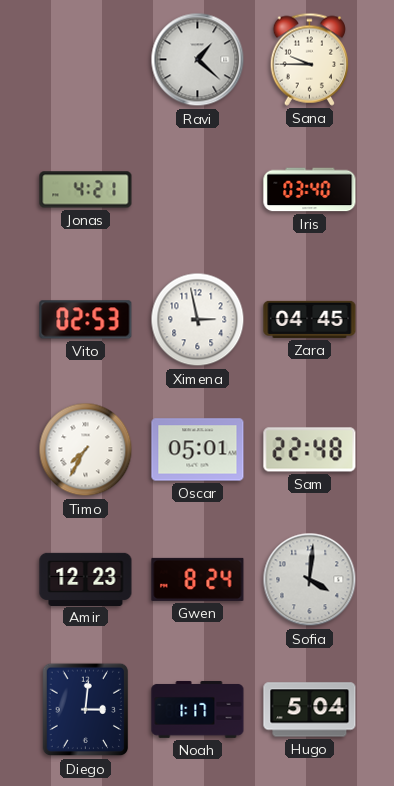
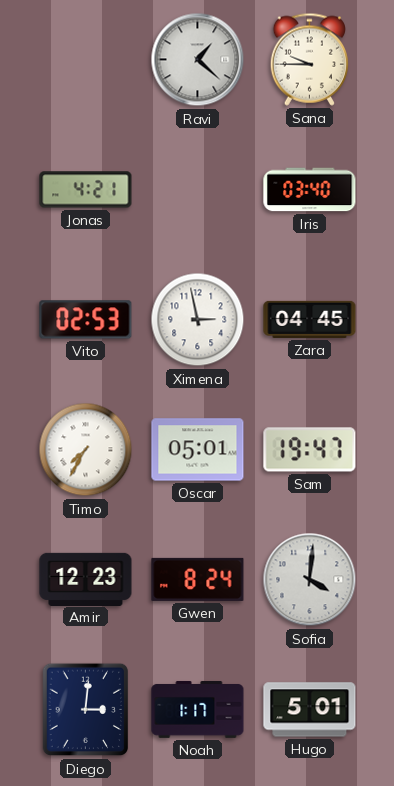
Sam: 22:48 -> 19:47
Hugo: 5:04 -> 5:01
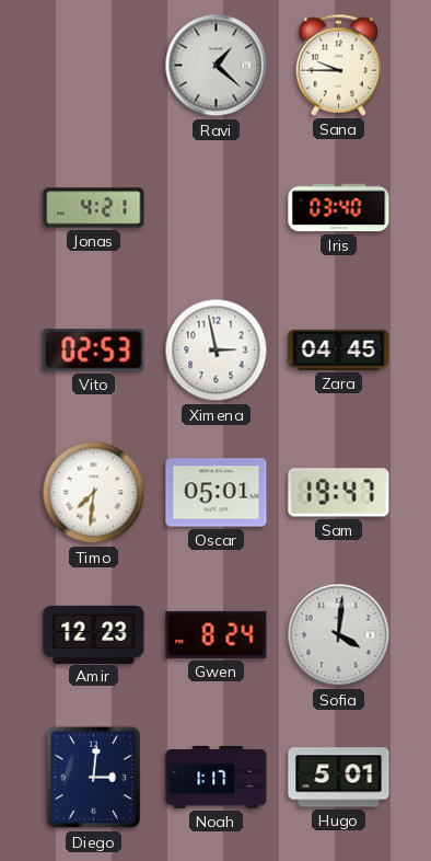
Timo: 7:35 -> 7:31
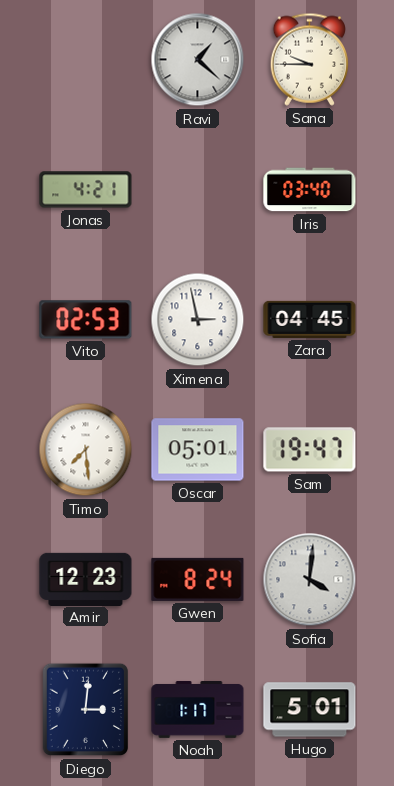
Timo: 7:31 -> 7:29
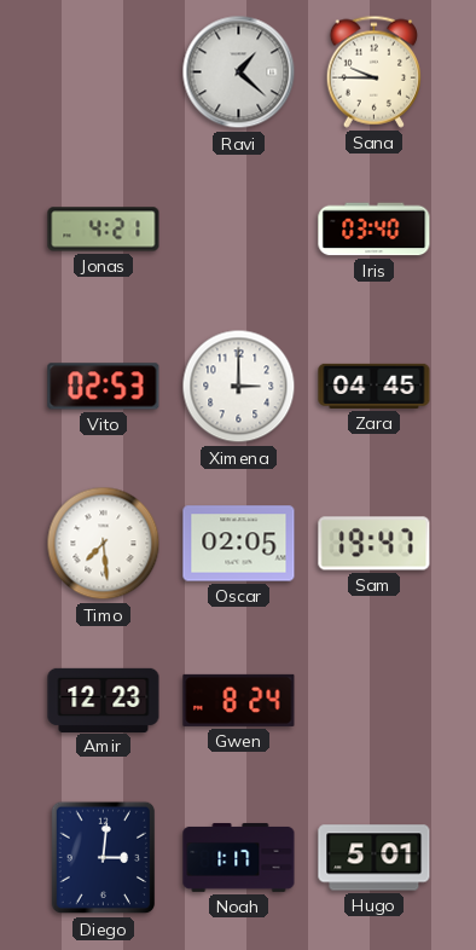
Ximena: 2:58 -> 3:00
Oscar: 05:01 -> 02:05
Sofia: 4:01 -> none
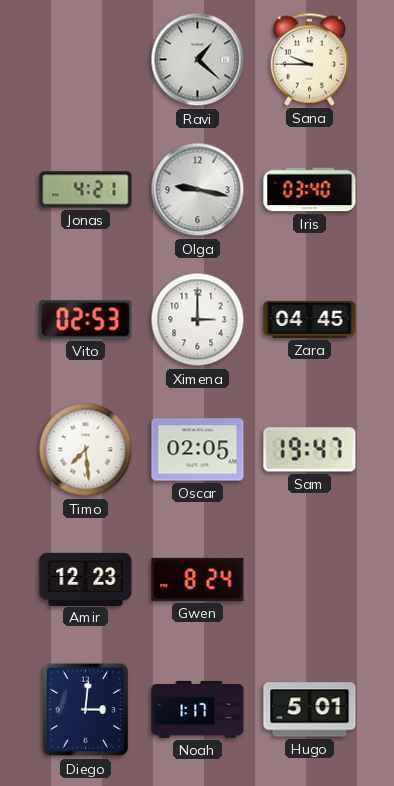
Olga: none -> 9:17
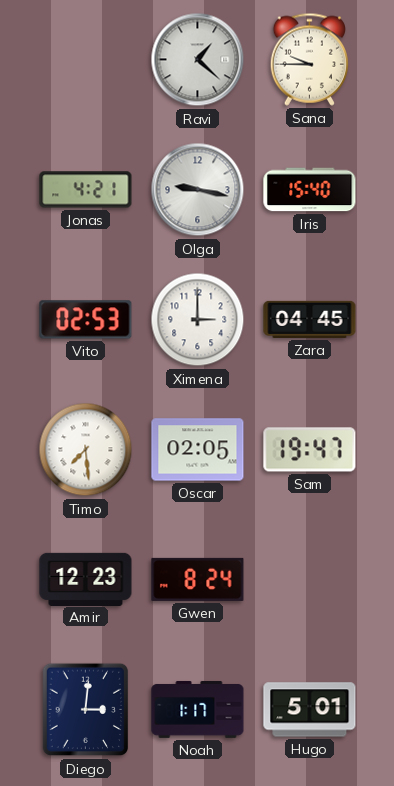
Iris: 03:40 -> 15:40
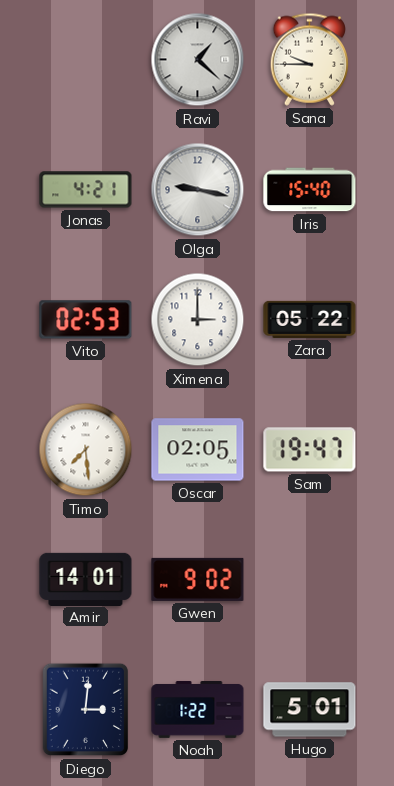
Zara: 04:45 -> 05:22
Amir: 12:23 -> 14:01
Gwen: 8:24 -> 9:02
Noah: 1:17 -> 1:22
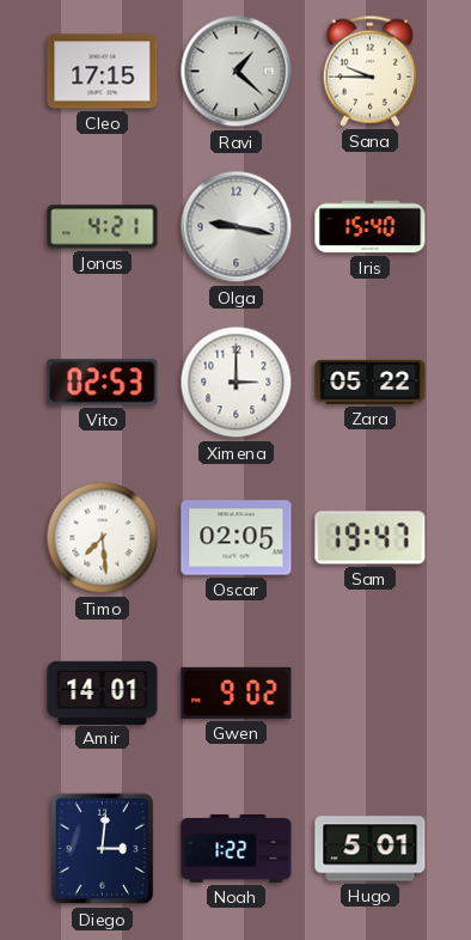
Cleo: none -> 17:15
